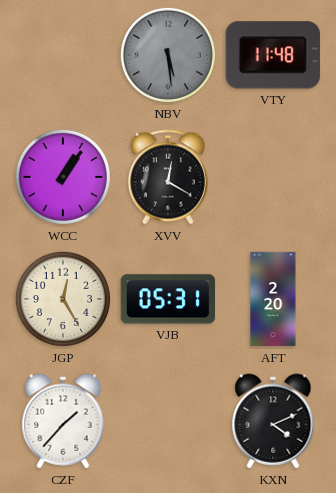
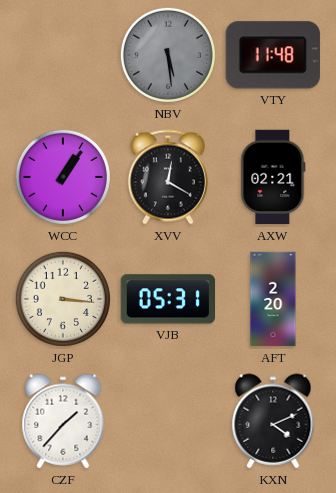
AXW: none -> 02:21
JGP: 12:25 -> 3:16
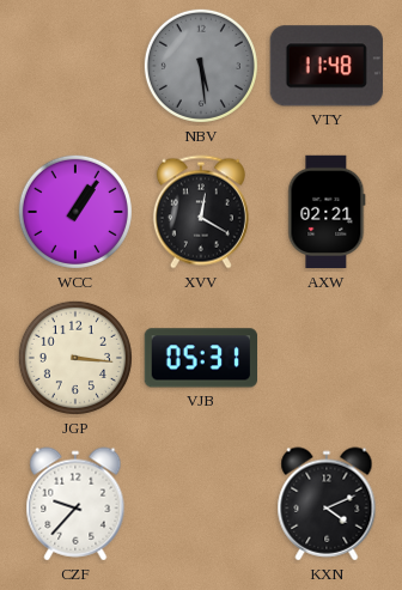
AFT: 2:20 -> none
CZF: 1:37 -> 9:37
